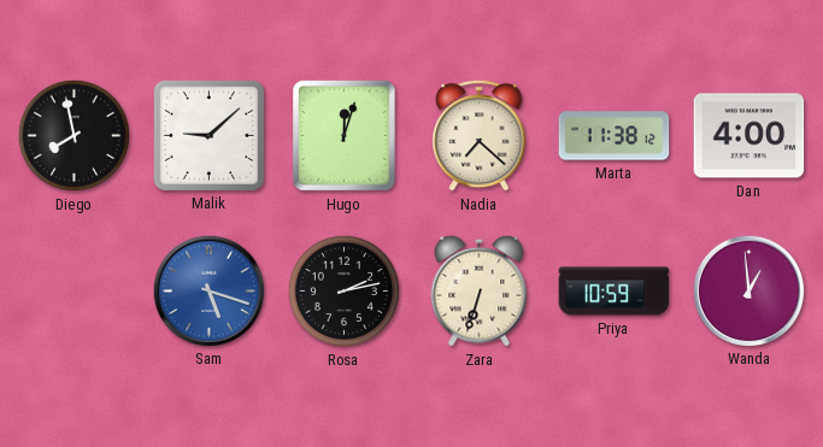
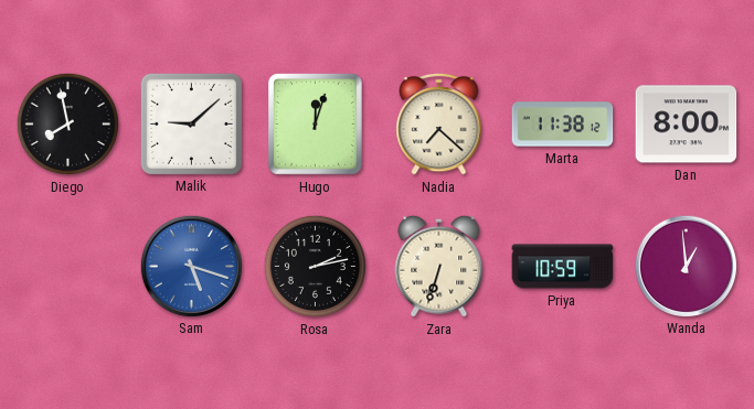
Dan: 4:00 -> 8:00
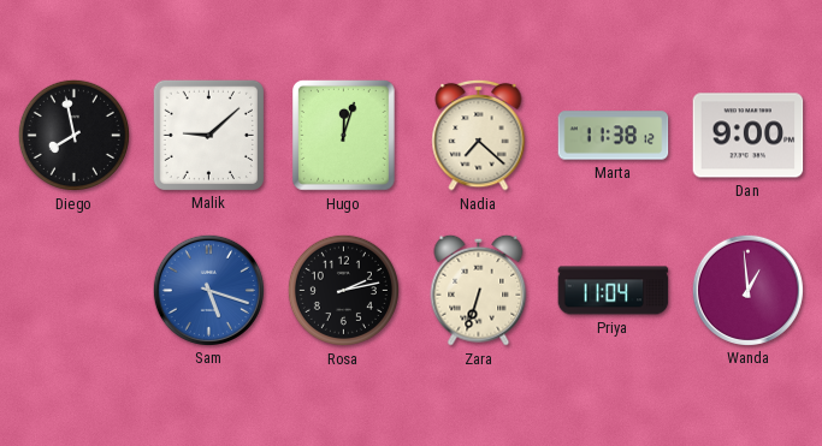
Dan: 8:00 -> 9:00
Priya: 10:59 -> 11:04
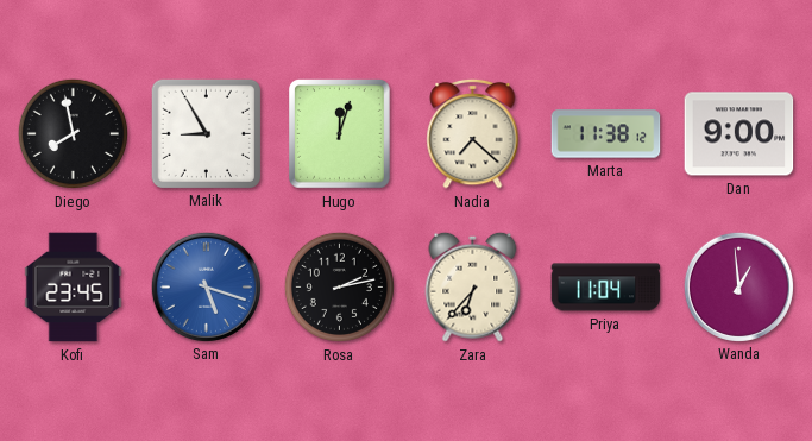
Malik: 9:08 -> 8:55
Kofi: none -> 23:45
Zara: 6:33 -> 6:37
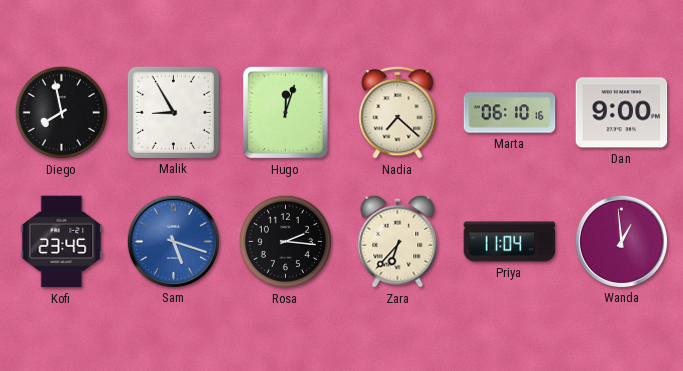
Marta: 11:38 -> 06:10
Rosa: 2:13 -> 2:16
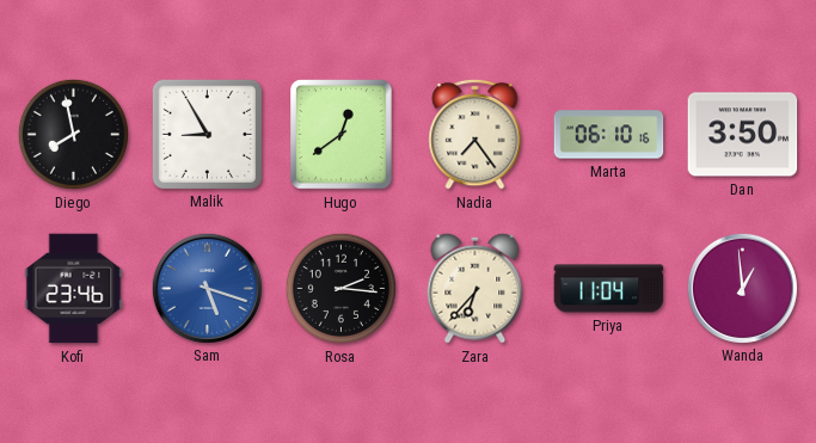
Hugo: 12:03 -> 12:39
Nadia: 7:22 -> 7:24
Dan: 9:00 -> 3:50
Kofi: 23:45 -> 23:46
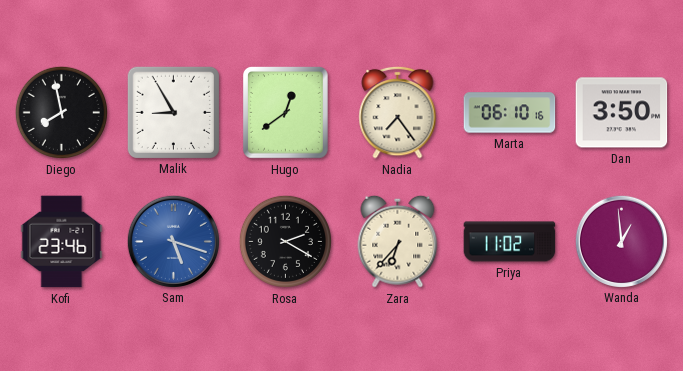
Rosa: 2:16 -> 2:20
Priya: 11:04 -> 11:02
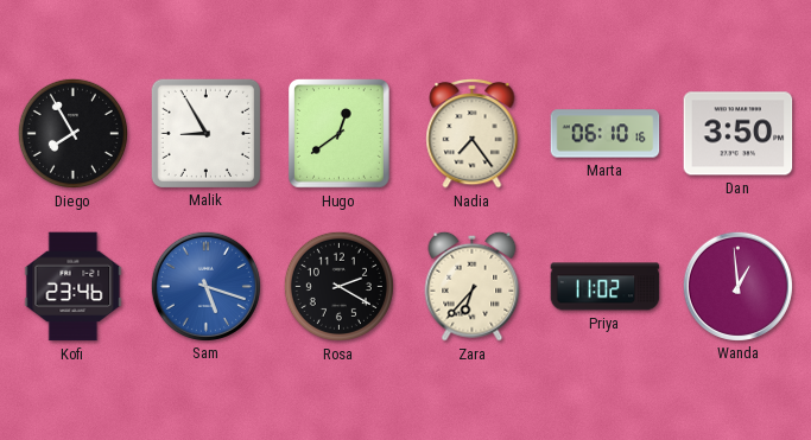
Diego: 7:58 -> 7:55
